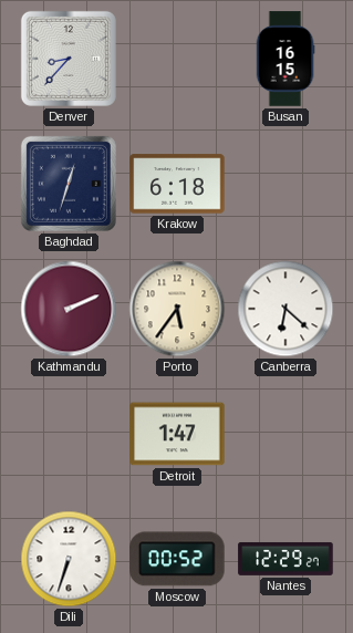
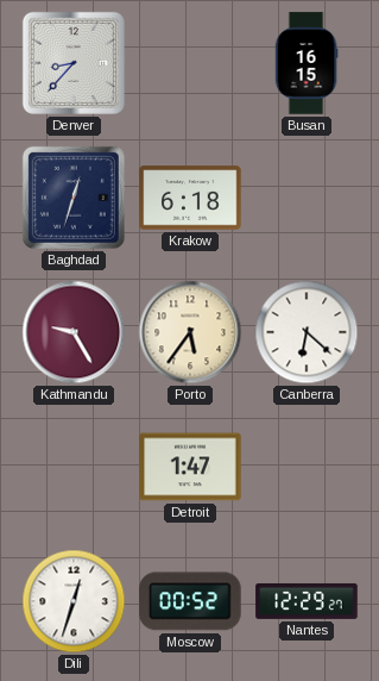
Kathmandu: 2:11 -> 9:25
Dili: 6:33 -> 12:33
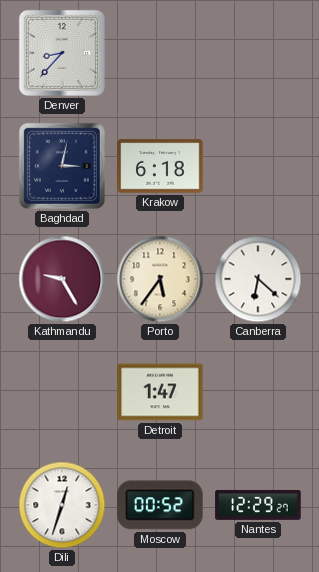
Busan: 16:15 -> none
Baghdad: 12:33 -> 3:02
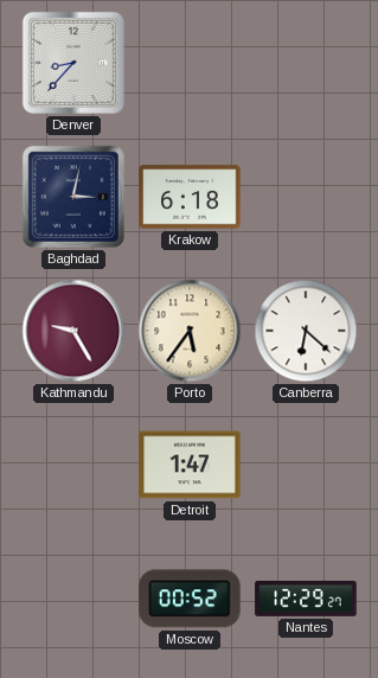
Dili: 12:33 -> none
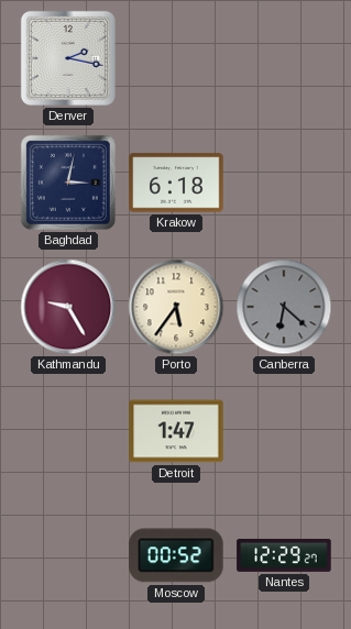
Denver: 8:37 -> 2:17
Canberra dial: white -> grey
